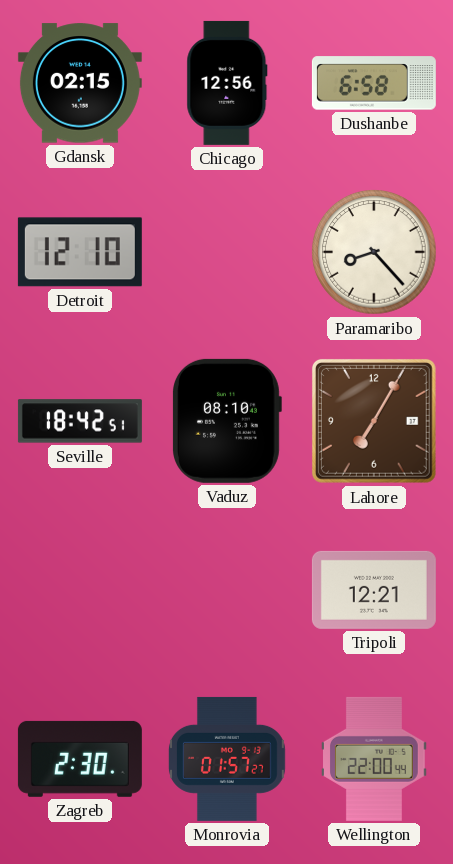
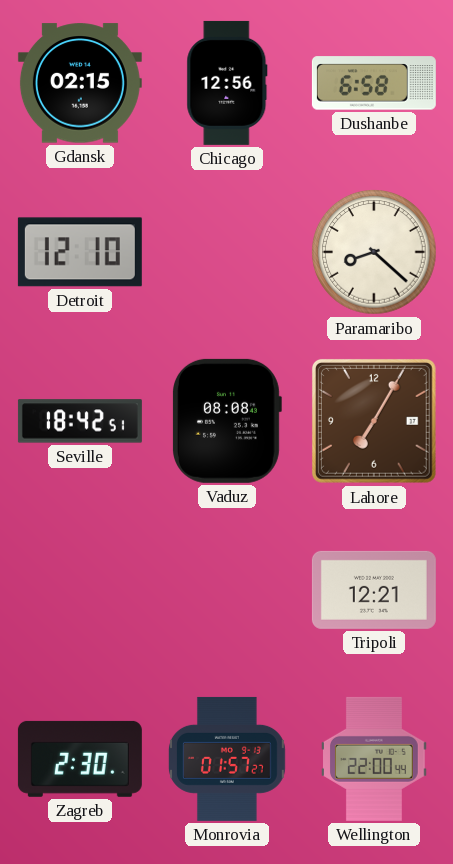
Paramaribo: 8:23 -> 8:22
Vaduz: 08:10 -> 08:08
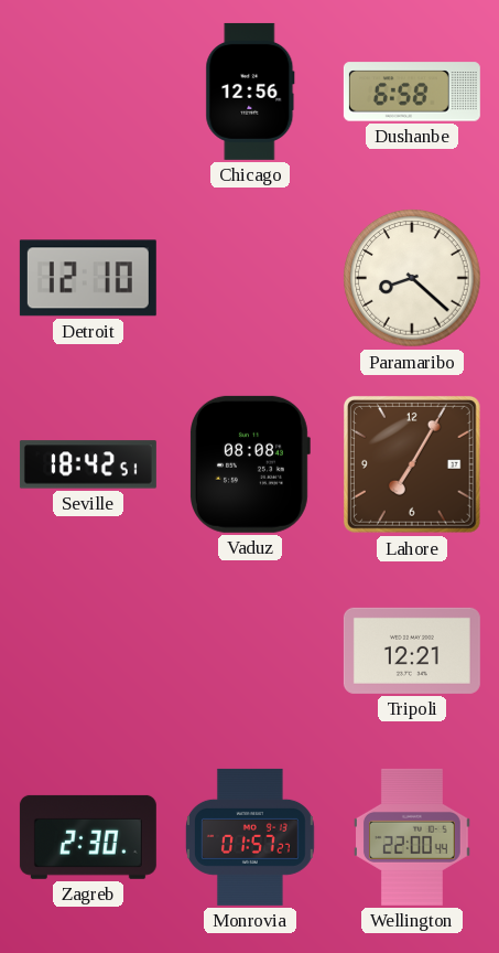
Gdansk: 02:15 -> none
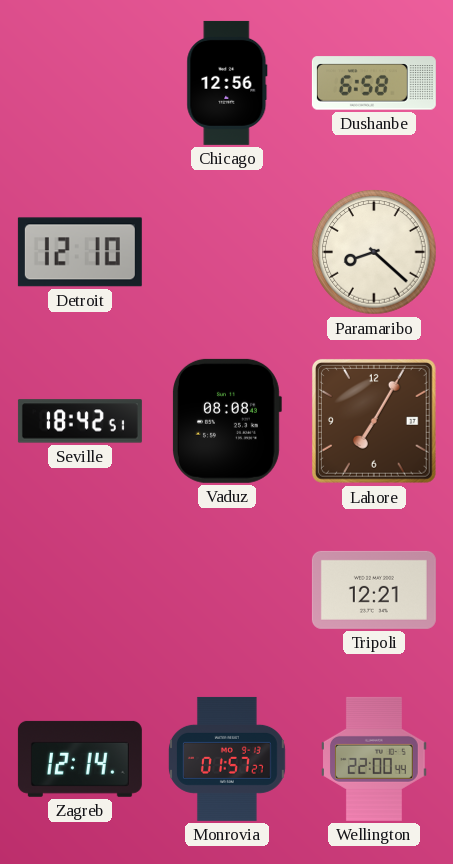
Zagreb: 2:30 -> 12:14
